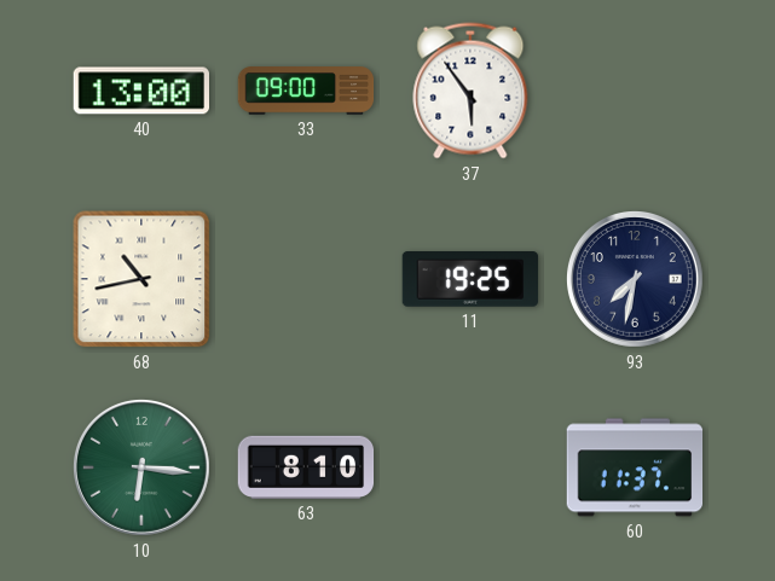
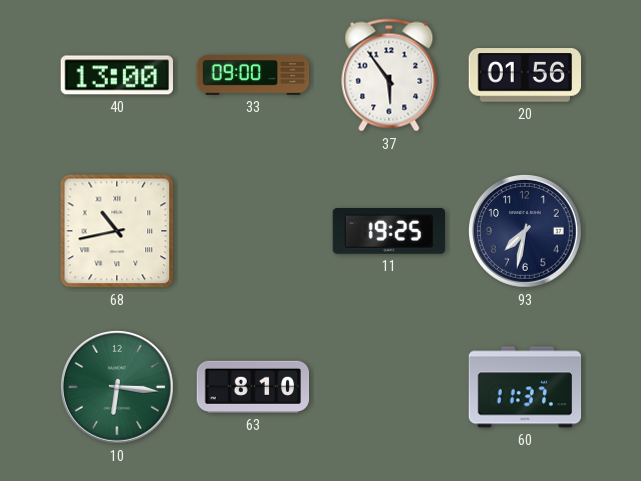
20: none -> 01:56
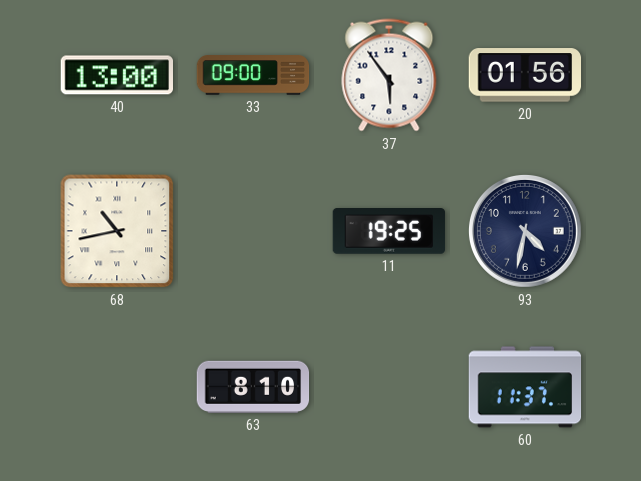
93: 7:32 -> 4:32
10: 6:16 -> none
